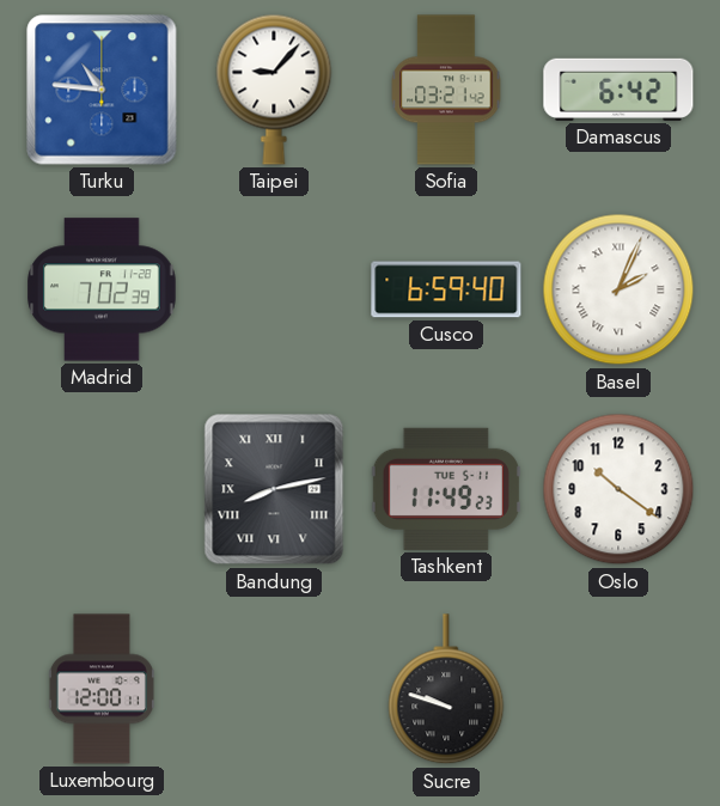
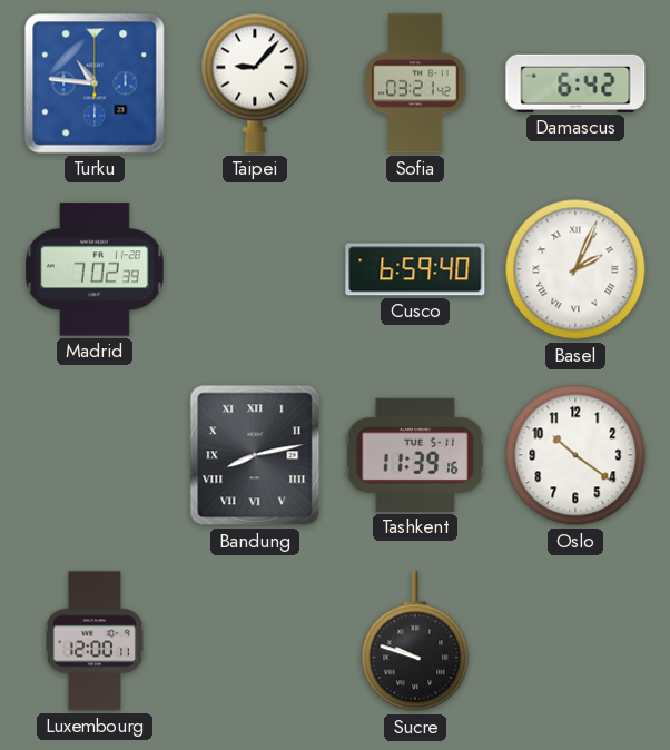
Tashkent: 11:49 -> 11:39
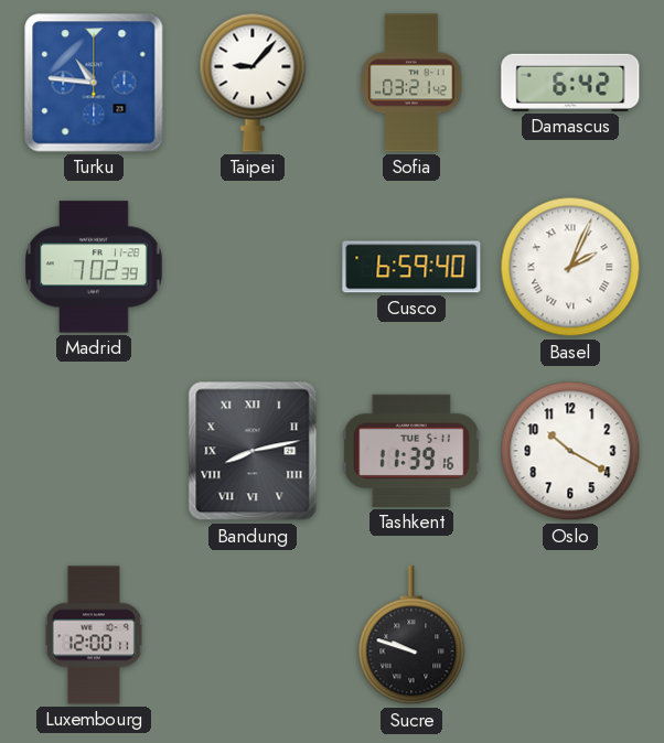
Oslo: 10:21 -> 10:20
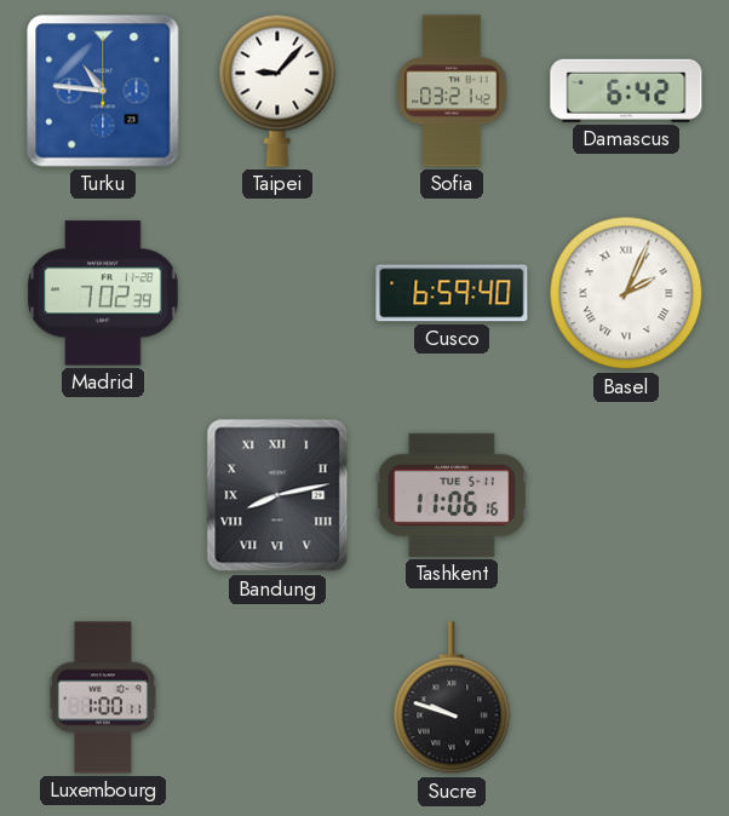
Tashkent: 11:39 -> 11:06
Oslo: 10:20 -> none
Luxembourg: 12:00 -> 1:00
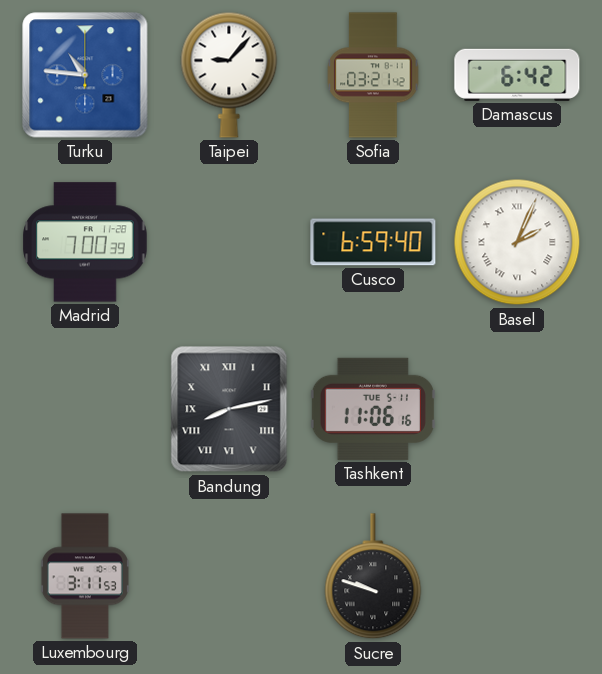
Madrid: 7:02 -> 7:00
Luxembourg: 1:00 -> 3:11
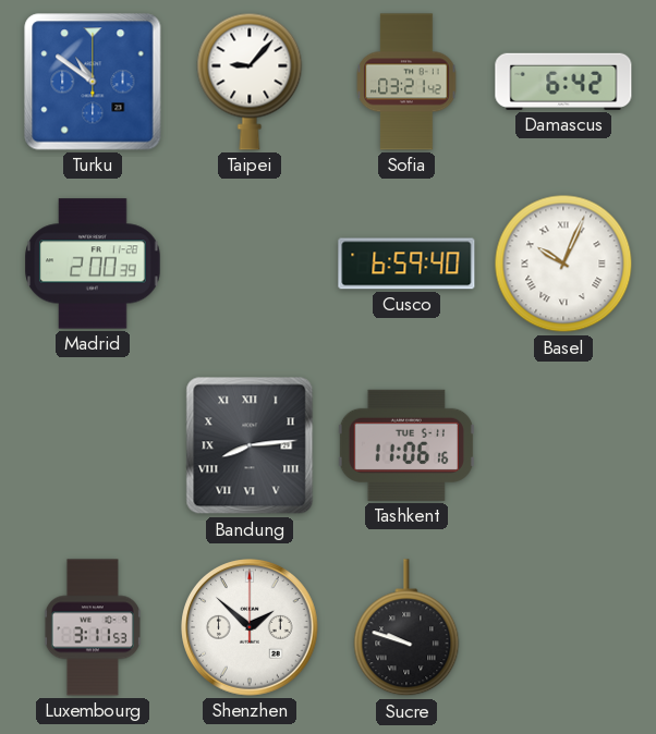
Turku: 10:46 -> 10:51
Madrid: 7:00 -> 2:00
Basel: 2:04 -> 10:04
Bandung: 8:13 -> 8:14
Shenzhen: none -> 1:52
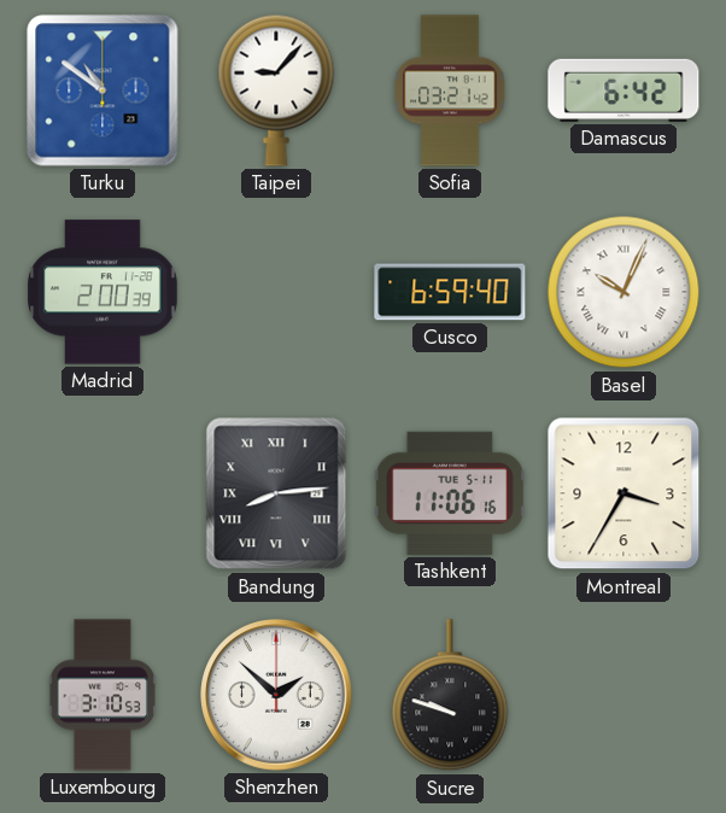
Montreal: none -> 3:35
Luxembourg: 3:11 -> 3:10
